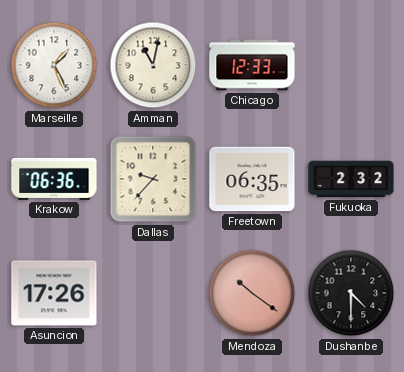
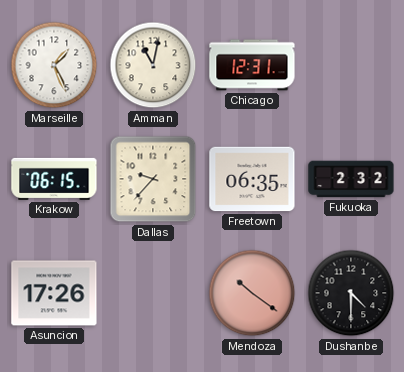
Chicago: 12:33 -> 12:31
Krakow: 06:36 -> 06:15
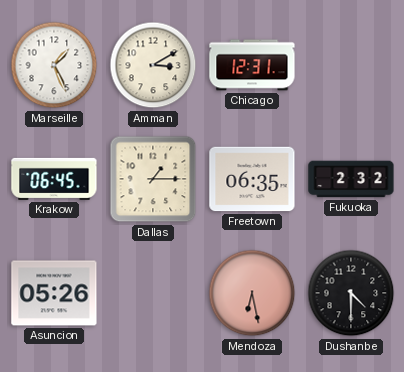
Amman: 11:02 -> 3:10
Krakow: 06:15 -> 06:45
Dallas: 9:37 -> 1:15
Asuncion: 17:26 -> 05:26
Mendoza: 10:21 -> 6:28
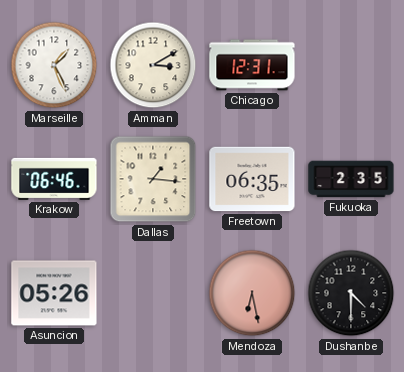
Krakow: 06:45 -> 06:46
Dallas: 1:15 -> 1:16
Fukuoka: 2:32 -> 2:35
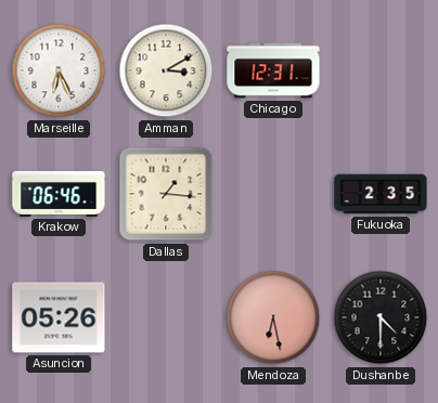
Marseille: 1:26 -> 6:26
Freetown: 06:35 -> none
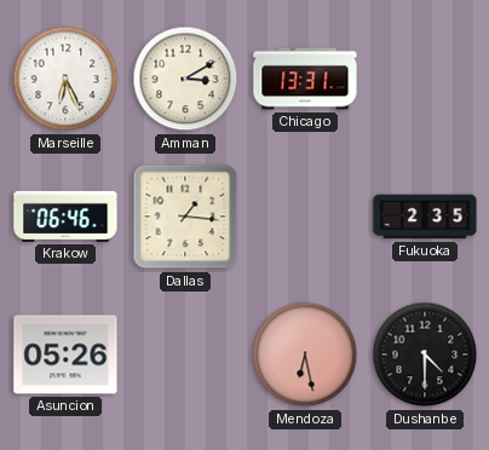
Chicago: 12:31 -> 13:31
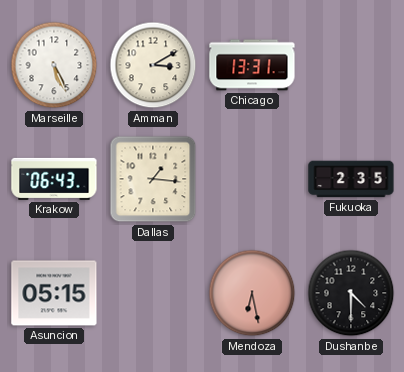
Marseille: 6:26 -> 5:26
Krakow: 06:46 -> 06:43
Asuncion: 05:26 -> 05:15
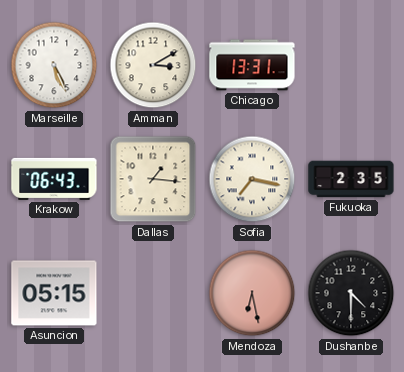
Sofia: none -> 7:17
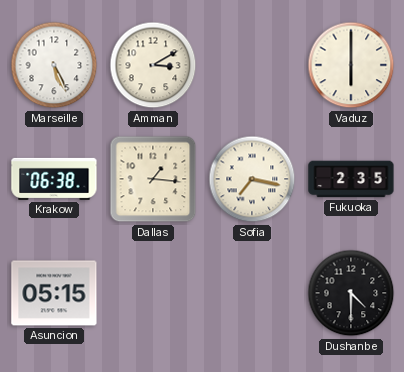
Chicago: 13:31 -> none
Vaduz: none -> 6:00
Krakow: 06:43 -> 06:38
Mendoza: 6:28 -> none
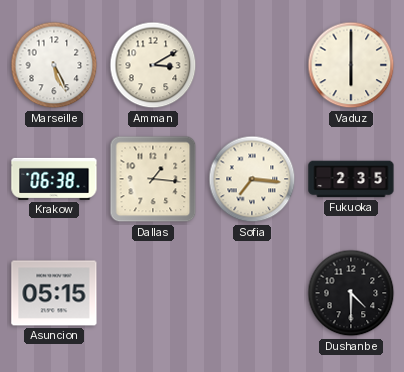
Sofia: 7:17 -> 7:16
